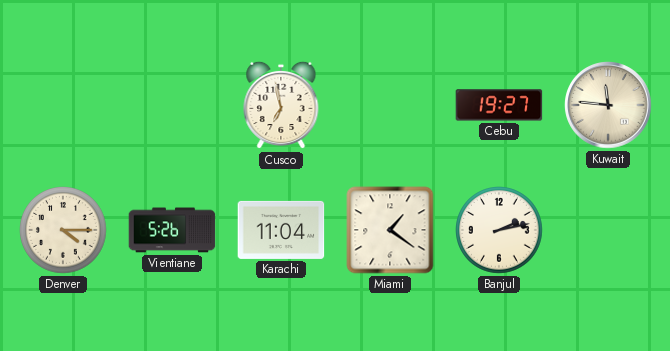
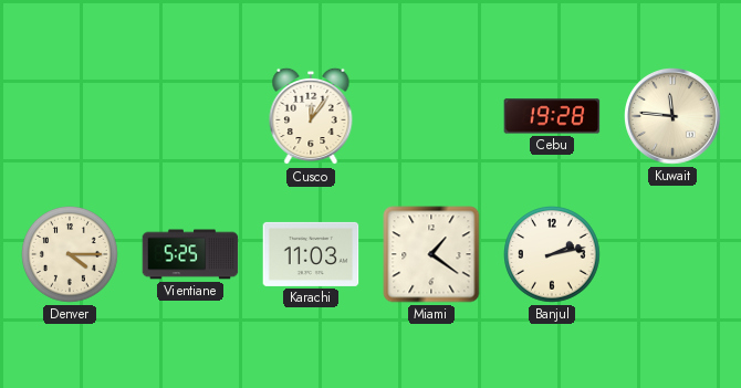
Cusco: 6:58 -> 12:06
Cebu: 19:27 -> 19:28
Vientiane: 5:26 -> 5:25
Karachi: 11:04 -> 11:03
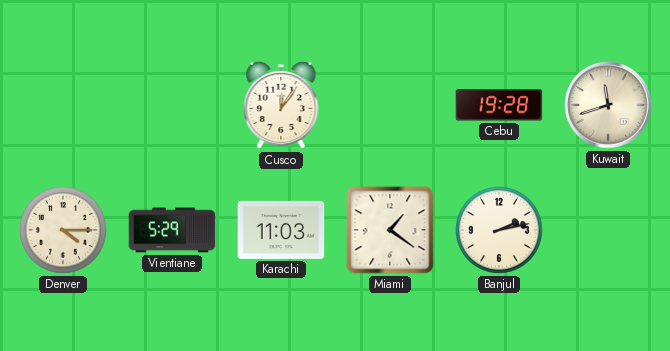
Kuwait: 11:46 -> 11:42
Vientiane: 5:25 -> 5:29
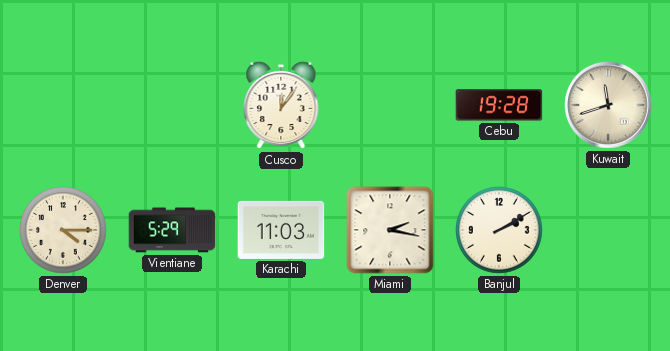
Miami: 1:21 -> 2:17
Banjul: 2:13 -> 2:10
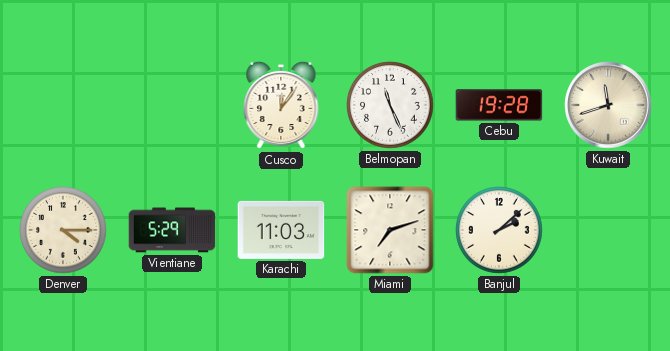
Belmopan: none -> 11:26
Miami: 2:17 -> 7:12
Banjul: 2:10 -> 2:08
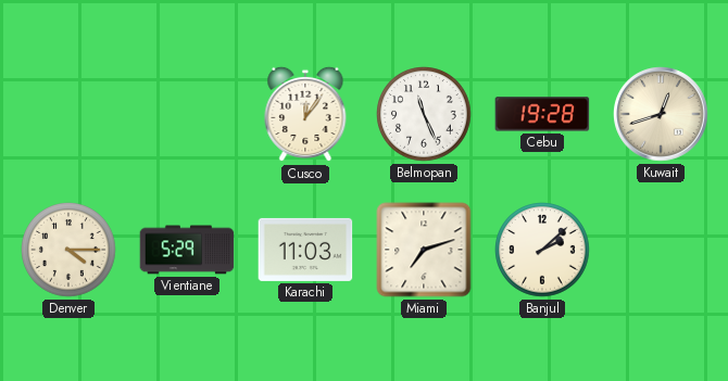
Kuwait: 11:42 -> 12:42
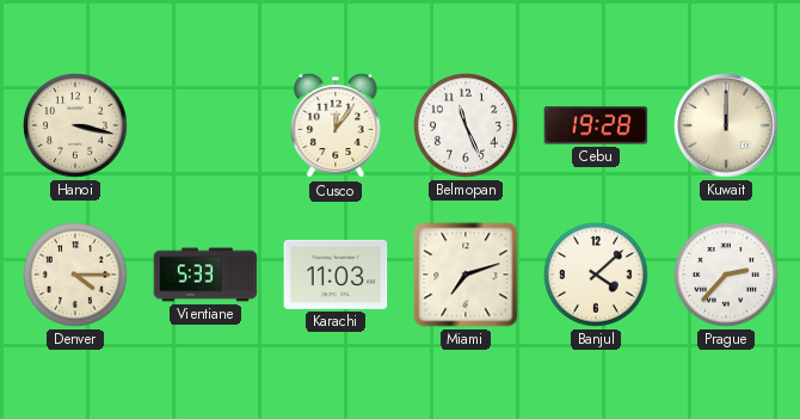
Hanoi: none -> 3:17
Kuwait: 12:42 -> 12:00
Vientiane: 5:29 -> 5:33
Banjul: 2:08 -> 4:08
Prague: none -> 2:37
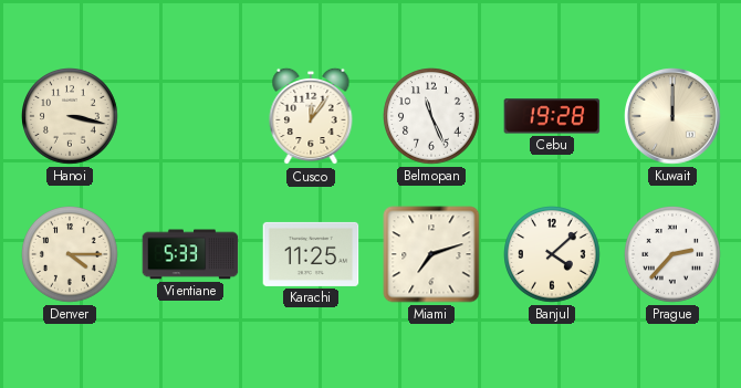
Karachi: 11:03 -> 11:25
